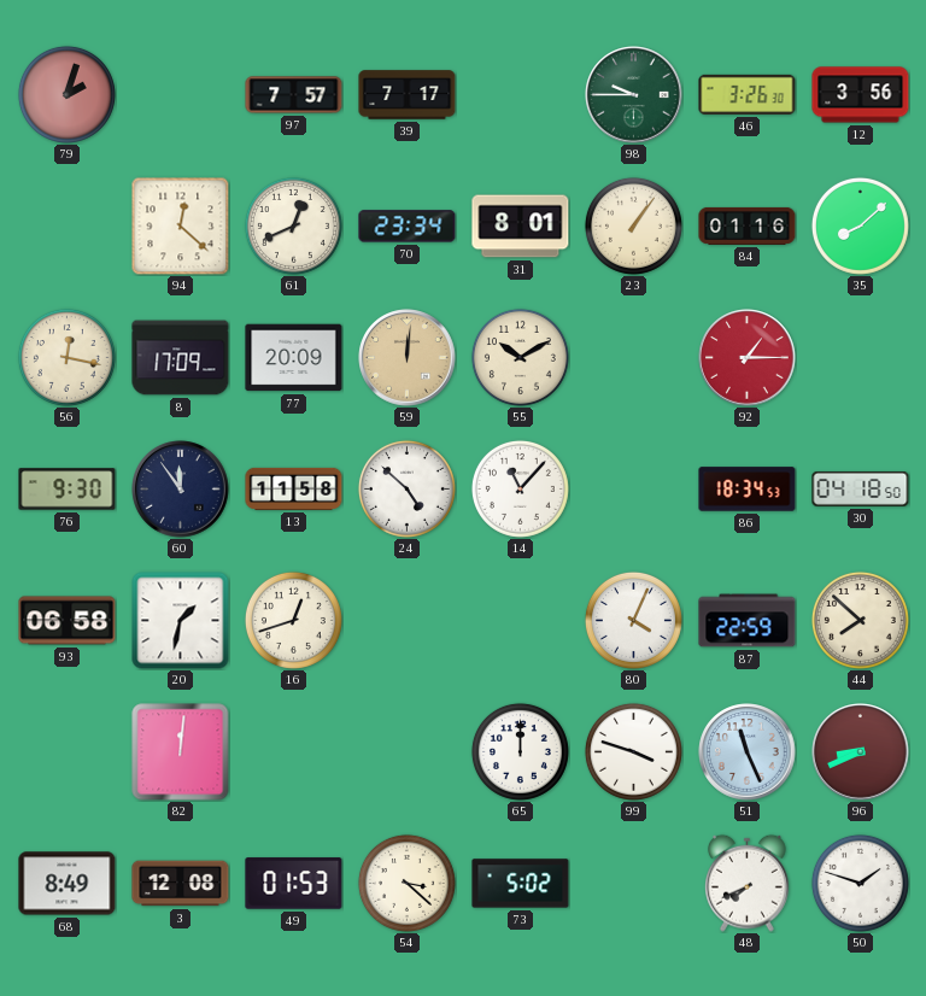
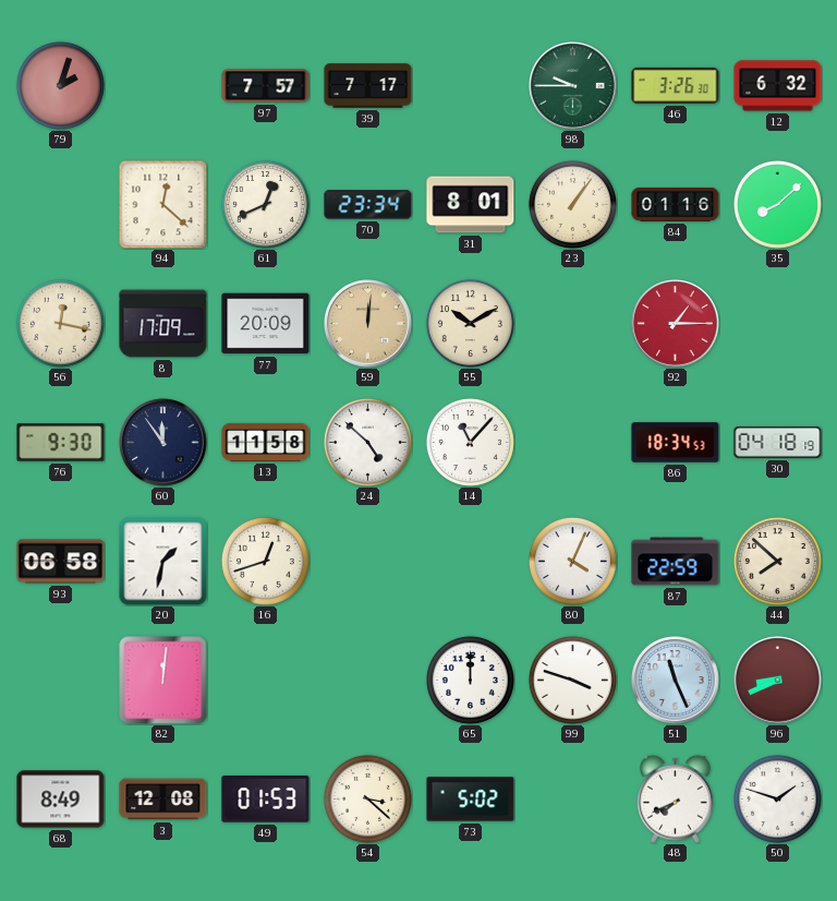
12: 3:56 -> 6:32
30: 04:18:50 -> 04:18:19
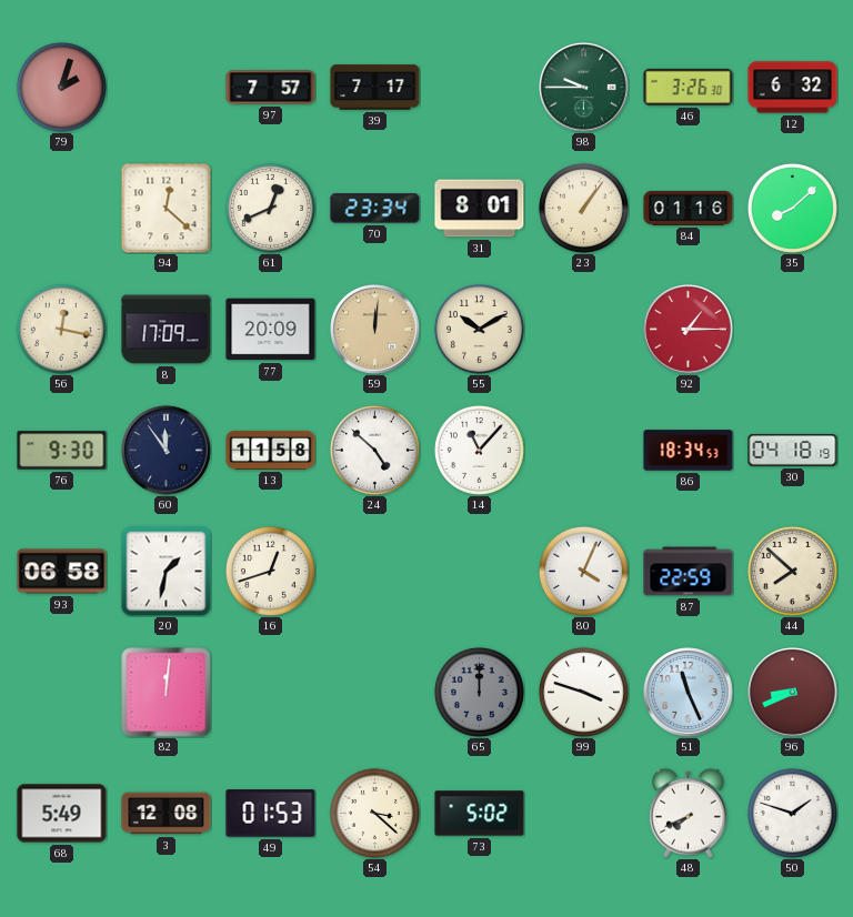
65 dial: white -> grey
68: 8:49 -> 5:49
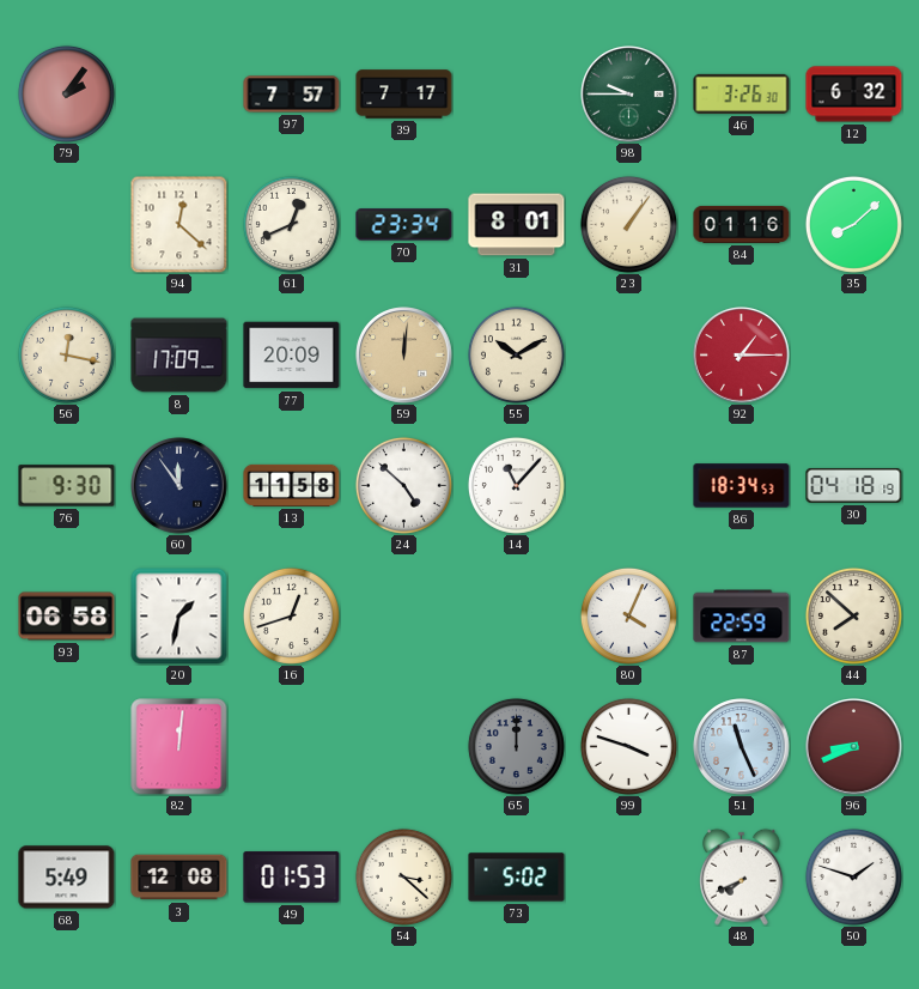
79: 2:03 -> 2:06
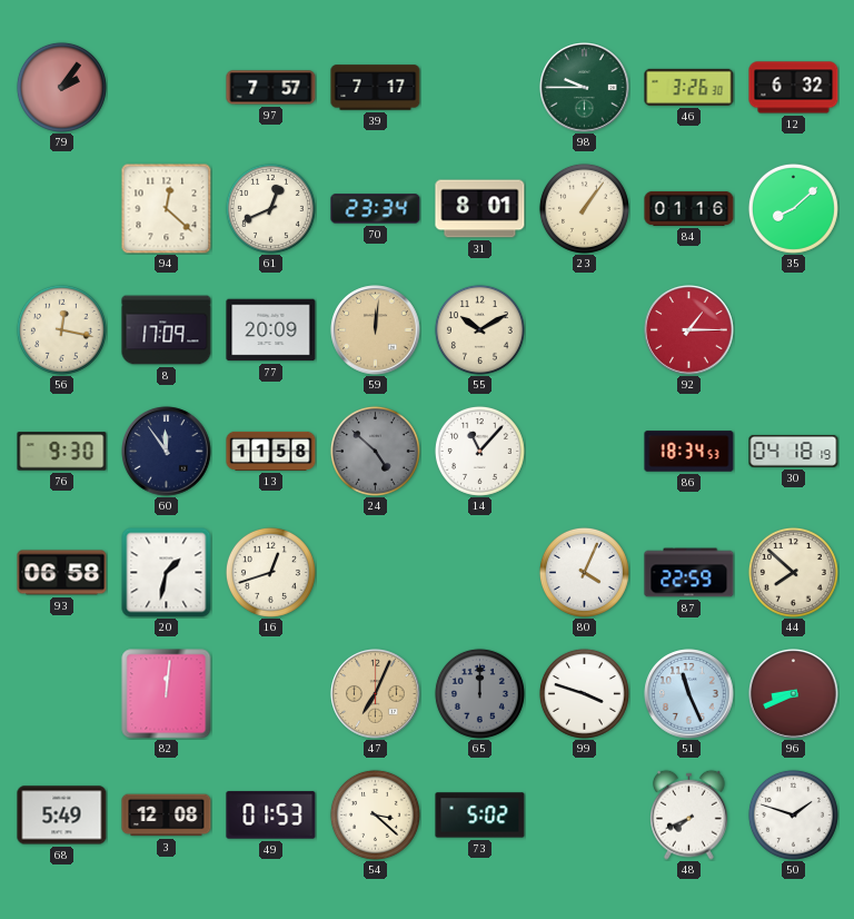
24 dial: white -> grey
47: none -> 7:04
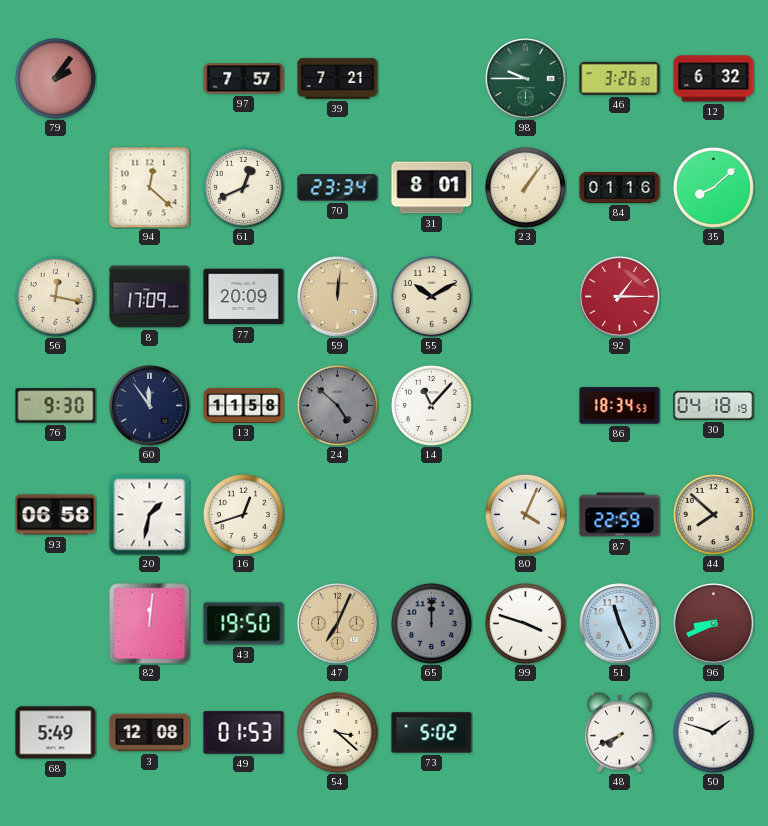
39: 7:17 -> 7:21
43: none -> 19:50
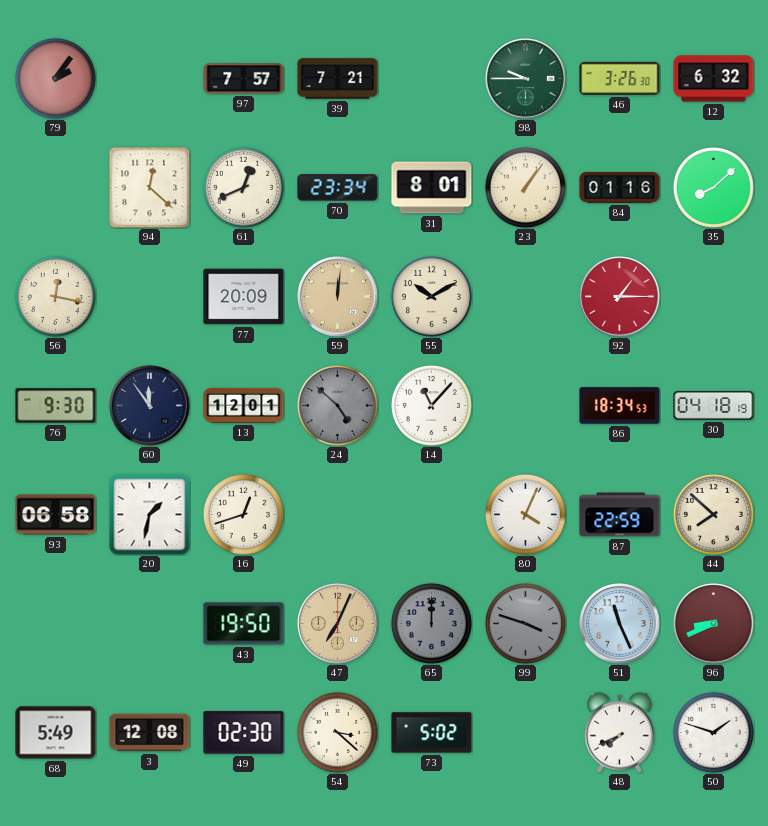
8: 17:09 -> none
13: 11:58 -> 12:01
82: 12:01 -> none
99 dial: white -> grey
49: 01:53 -> 02:30
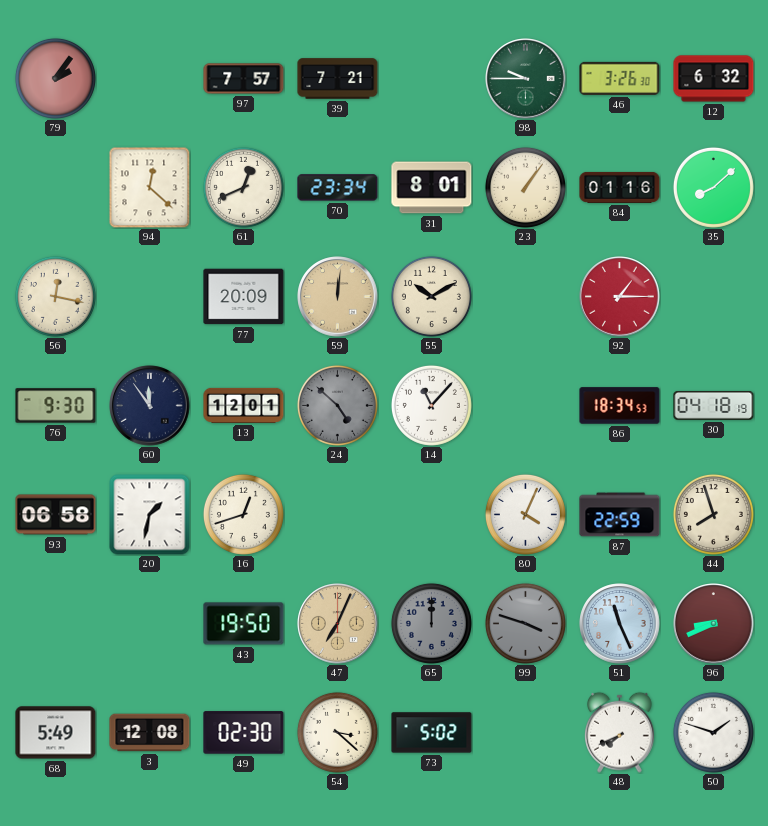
44: 7:52 -> 7:57
